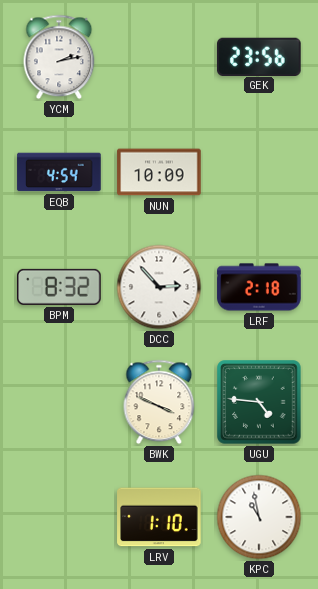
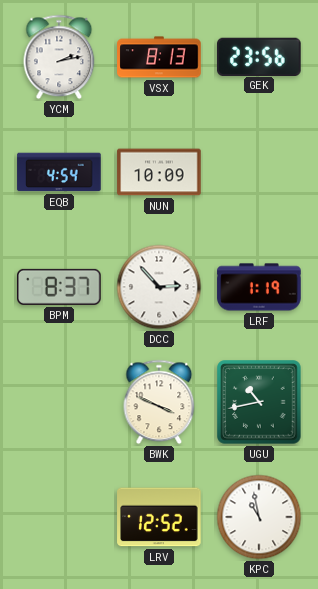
VSX: none -> 8:13
BPM: 8:32 -> 8:37
LRF: 2:18 -> 1:19
UGU: 4:46 -> 10:43
LRV: 1:10 -> 12:52
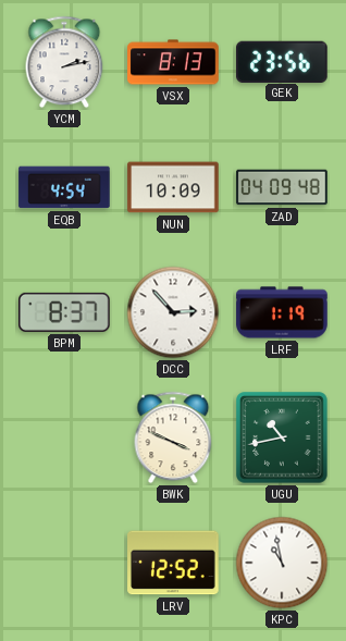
ZAD: none -> 04:09
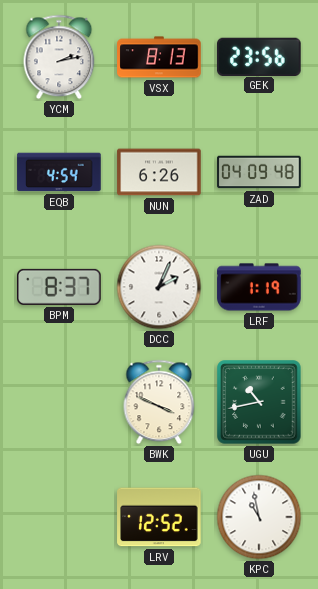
NUN: 10:09 -> 6:26
DCC: 2:53 -> 2:04
